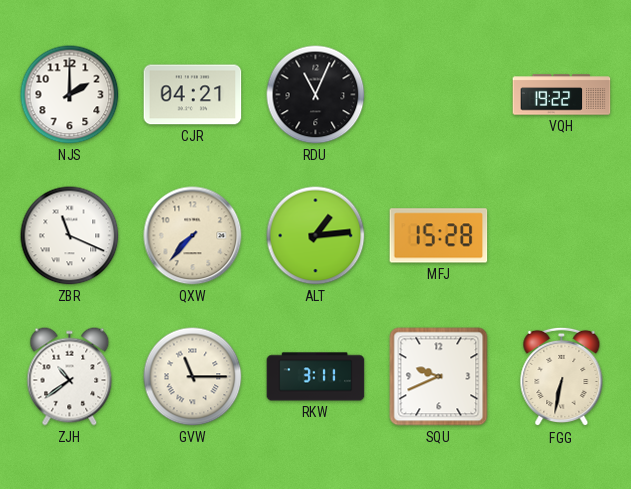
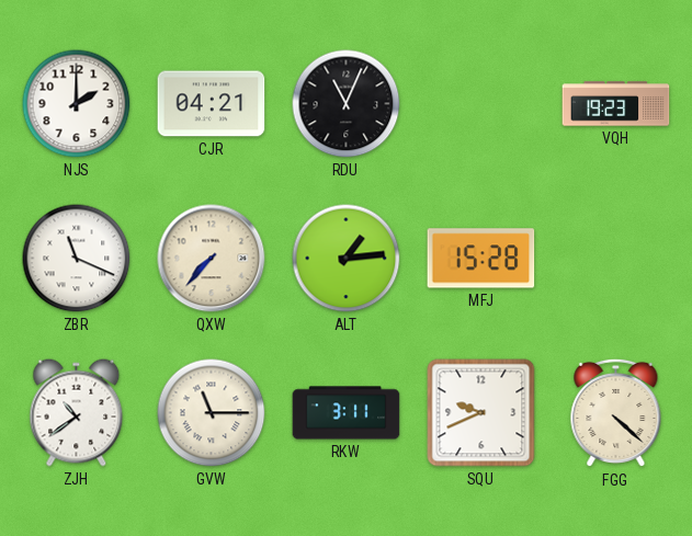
VQH: 19:22 -> 19:23
FGG: 6:32 -> 4:22
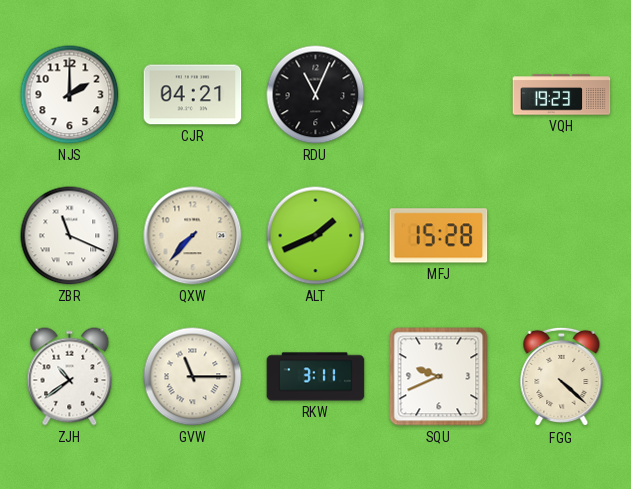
ALT: 1:14 -> 1:41
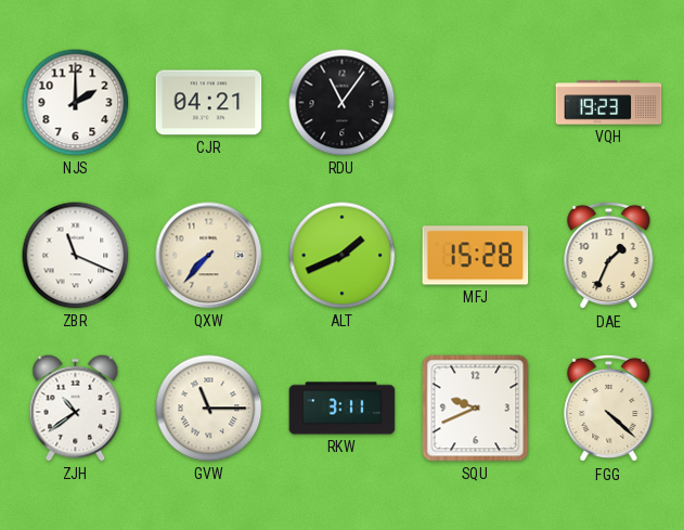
RDU: 11:04 -> 11:06
DAE: none -> 1:34
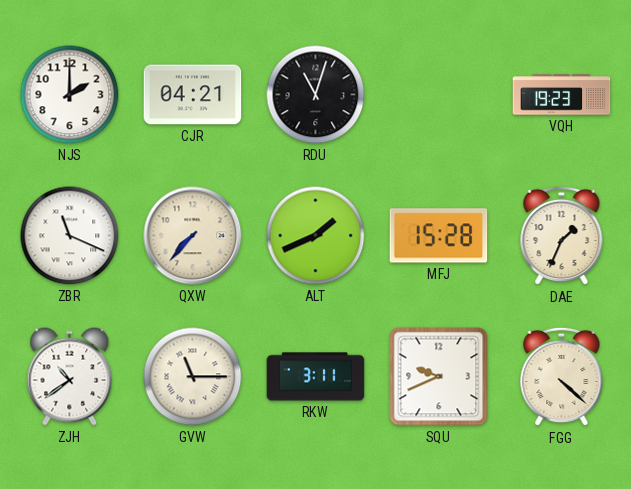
RDU: 11:06 -> 11:03
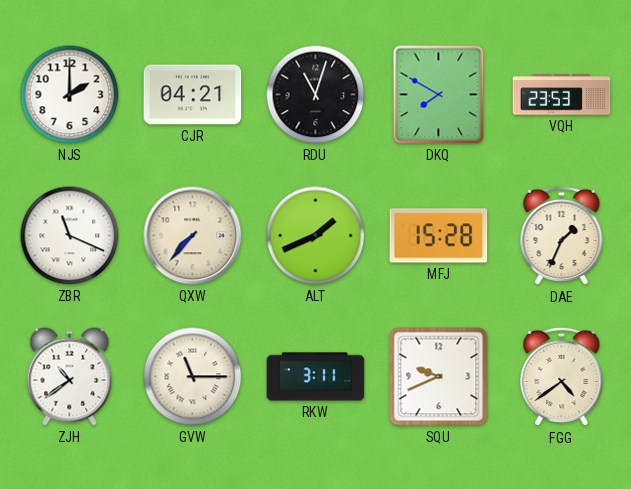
DKQ: none -> 7:50
VQH: 19:23 -> 23:53
FGG: 4:22 -> 4:39
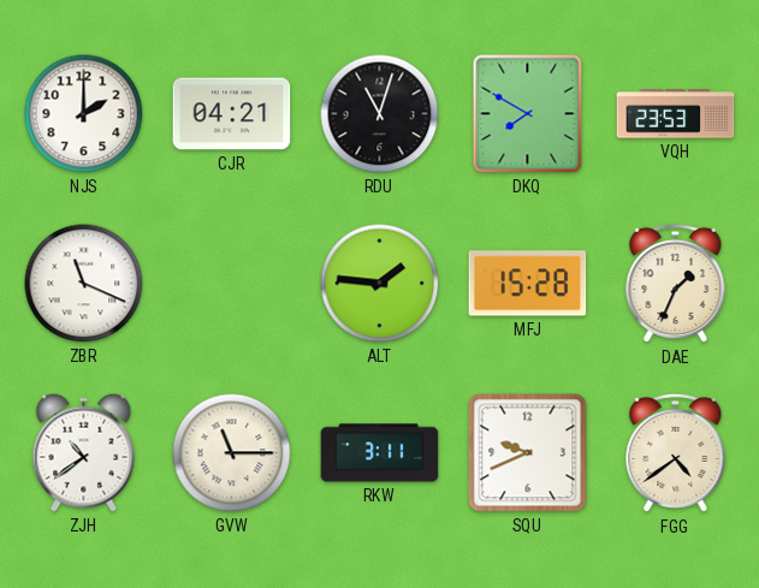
QXW: 7:37 -> none
ALT: 1:41 -> 1:46
